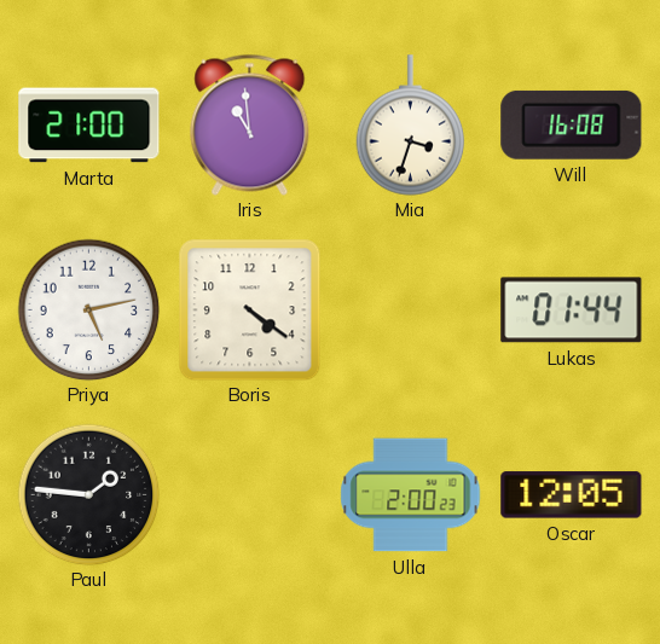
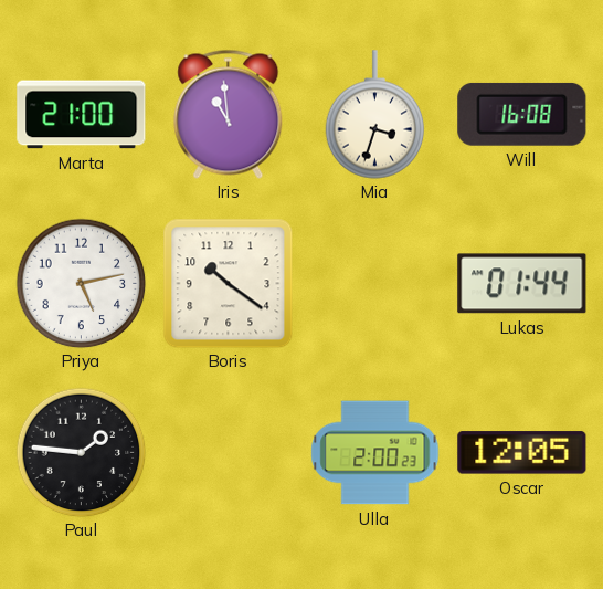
Boris: 4:21 -> 10:21
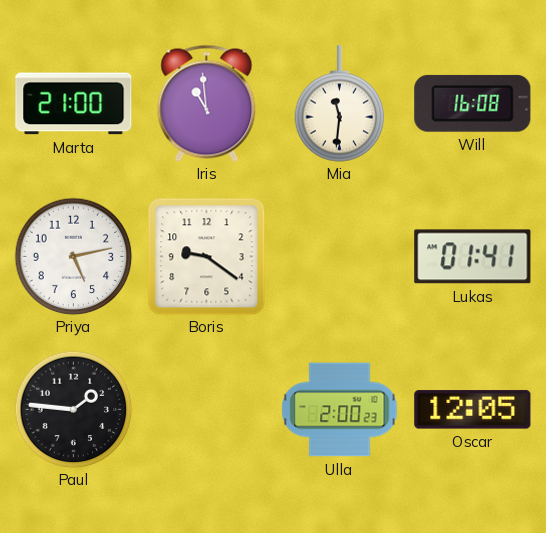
Mia: 3:33 -> 11:31
Boris: 10:21 -> 9:21
Lukas: 01:44 -> 01:41
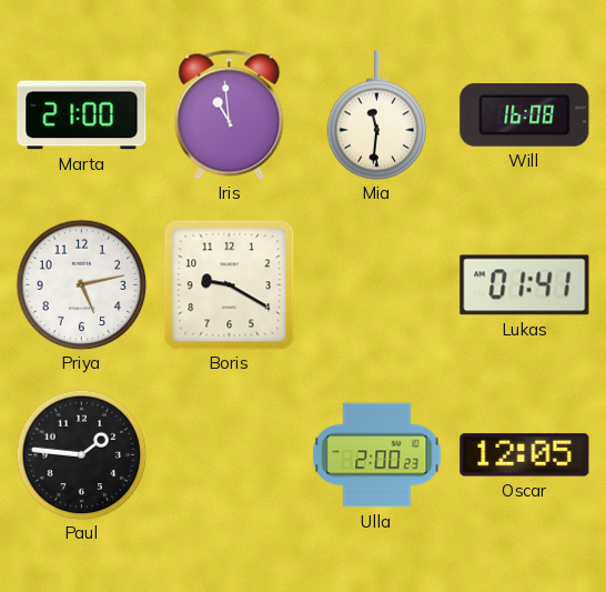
Boris: 9:21 -> 9:20
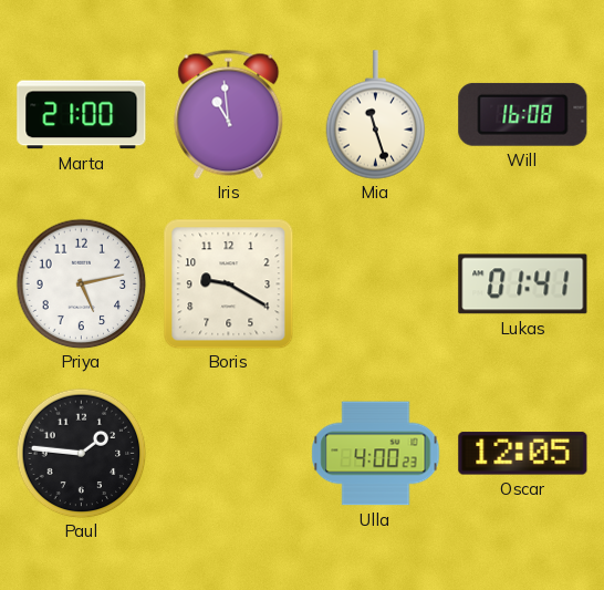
Mia: 11:31 -> 11:27
Ulla: 2:00 -> 4:00
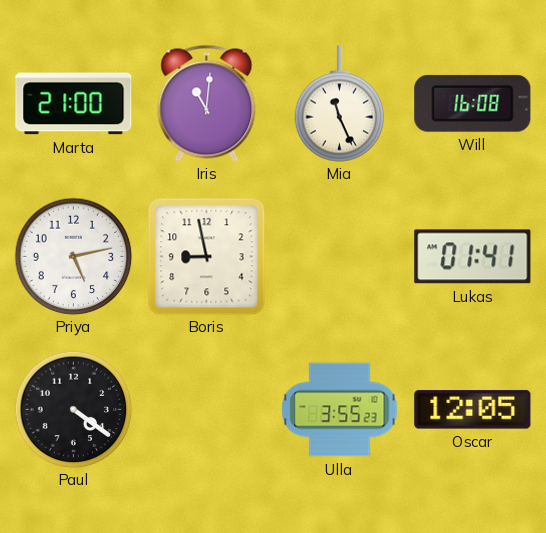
Iris: 10:59 -> 11:01
Mia: 11:27 -> 11:26
Boris: 9:20 -> 8:58
Paul: 1:46 -> 4:21
Ulla: 4:00 -> 3:55
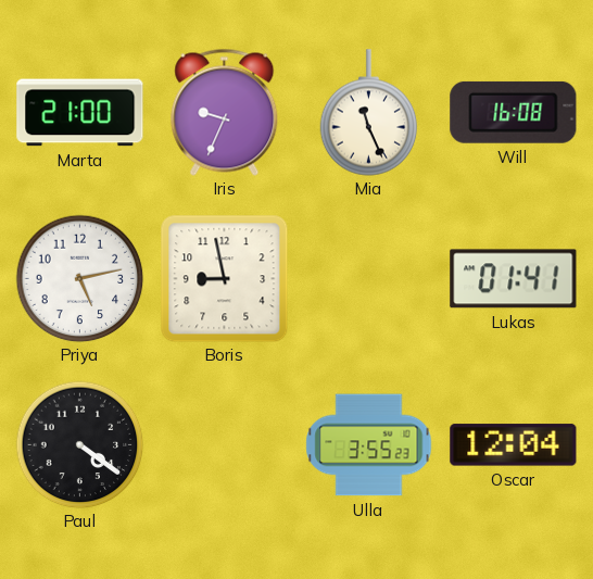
Iris: 11:01 -> 9:34
Oscar: 12:05 -> 12:04
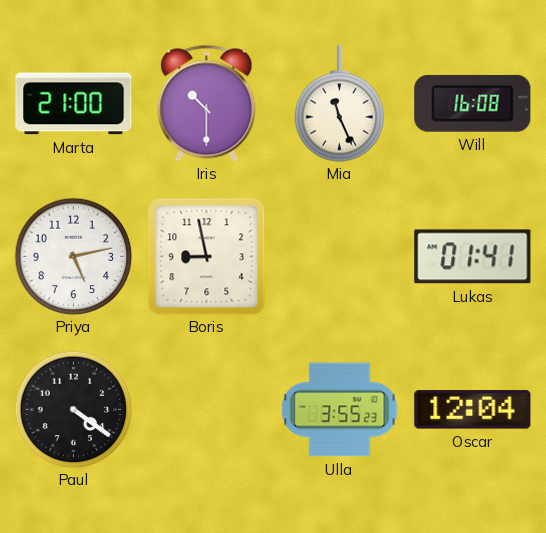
Iris: 9:34 -> 10:30
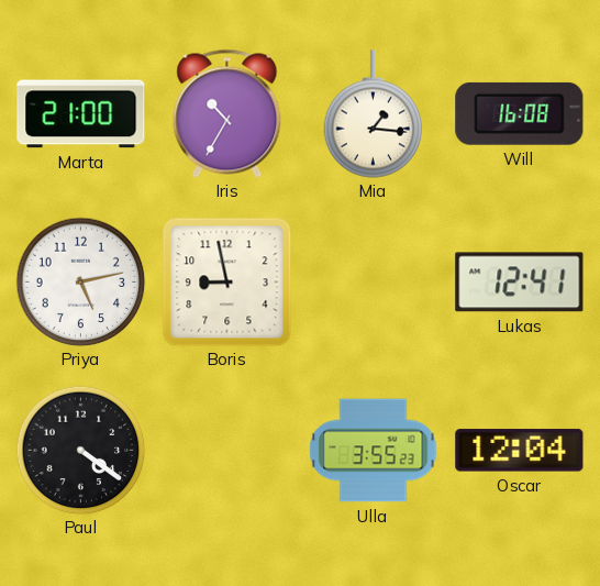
Iris: 10:30 -> 10:35
Mia: 11:26 -> 1:16
Lukas: 01:41 -> 12:41
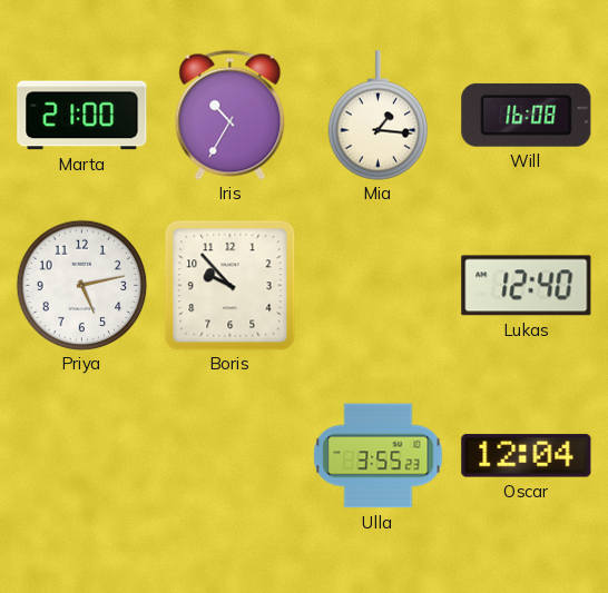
Boris: 8:58 -> 9:53
Lukas: 12:41 -> 12:40
Paul: 4:21 -> none
